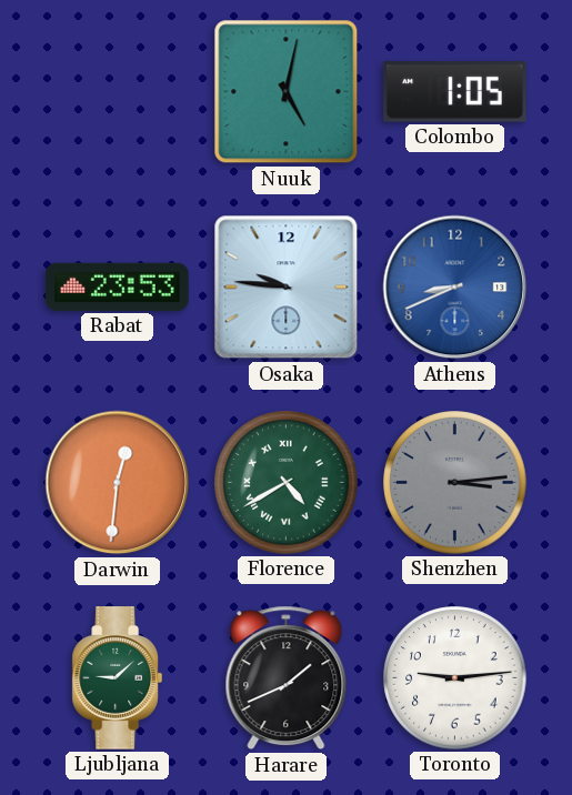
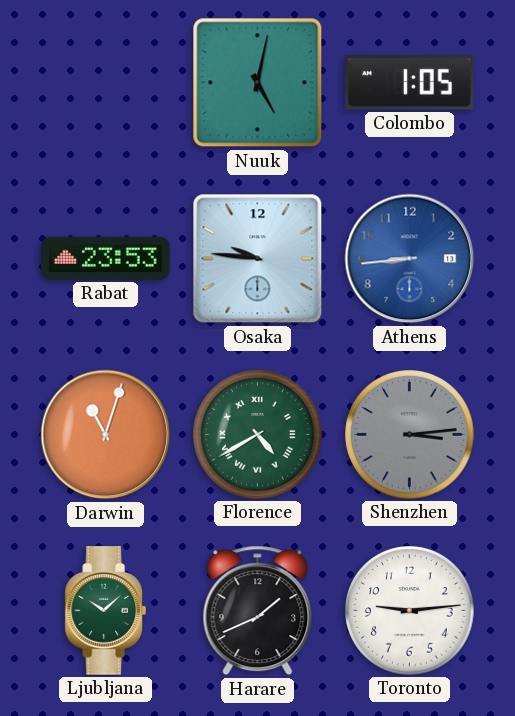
Athens: 8:41 -> 8:44
Darwin: 12:31 -> 11:03
Ljubljana: 9:08 -> 10:08
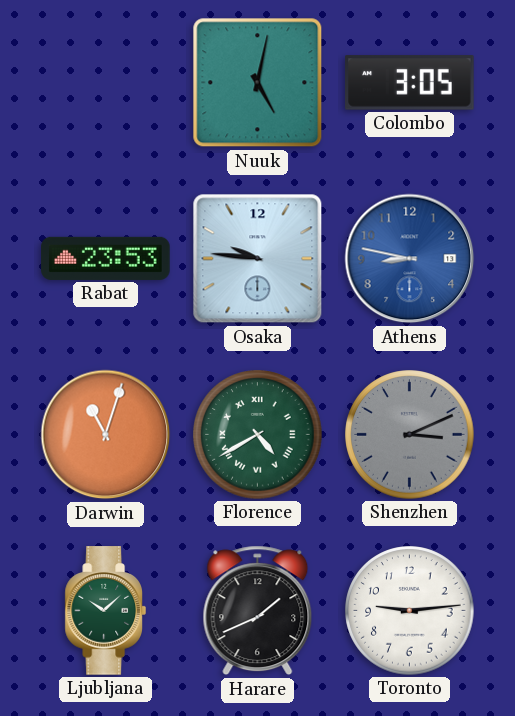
Colombo: 1:05 -> 3:05
Athens: 8:44 -> 8:47
Shenzhen: 3:14 -> 3:11
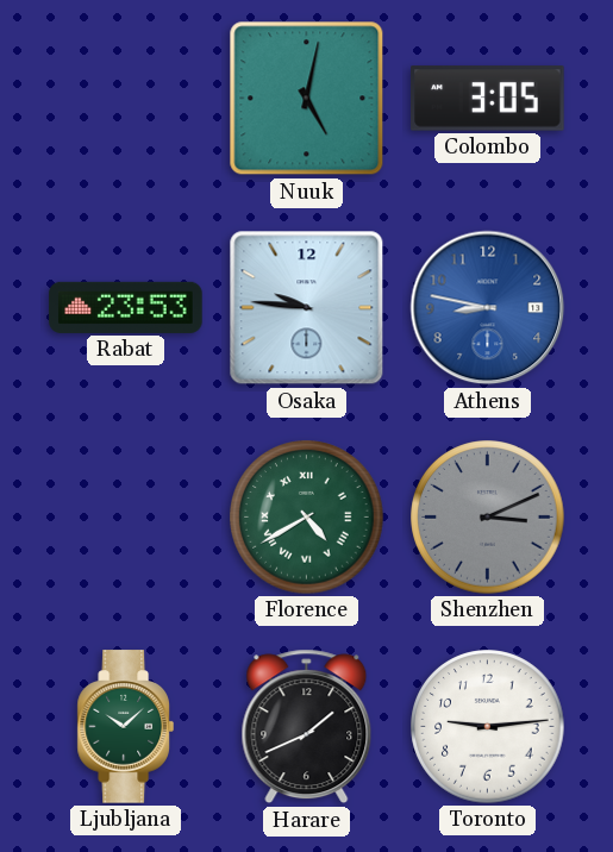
Darwin: 11:03 -> none
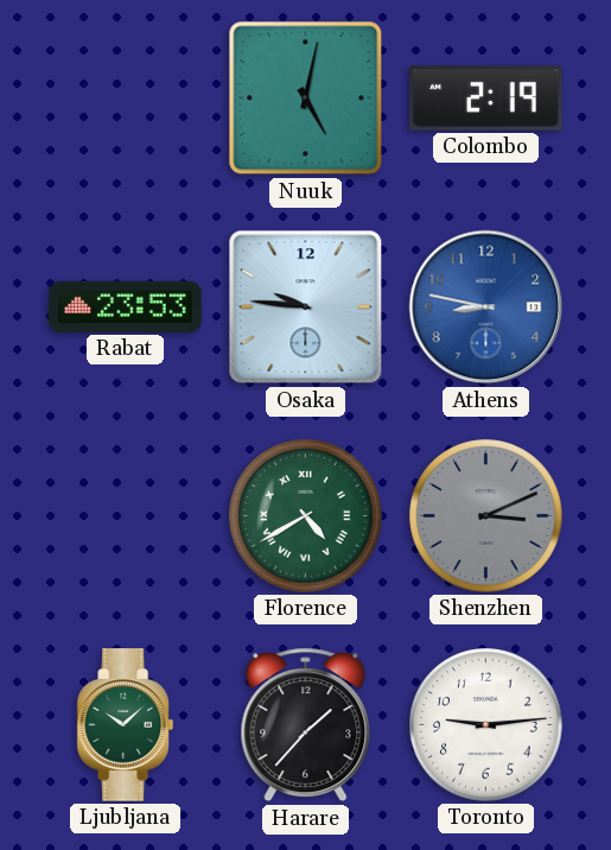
Colombo: 3:05 -> 2:19
Harare: 1:41 -> 1:37
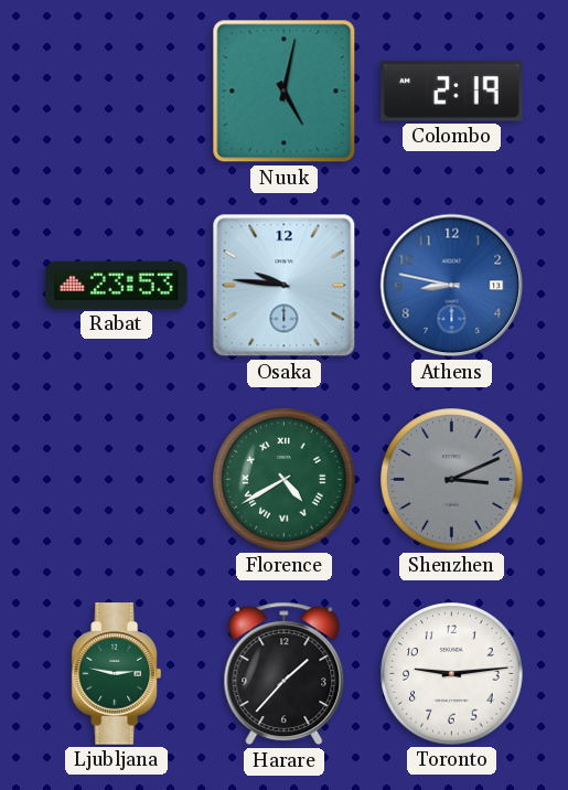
Ljubljana: 10:08 -> 2:47
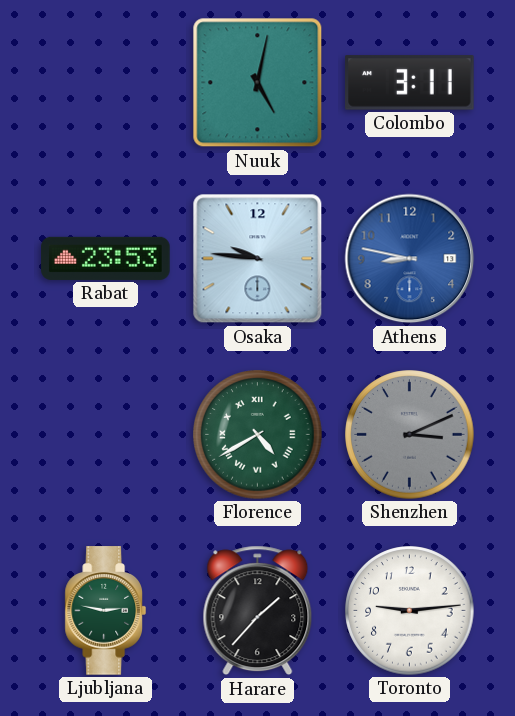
Colombo: 2:19 -> 3:11
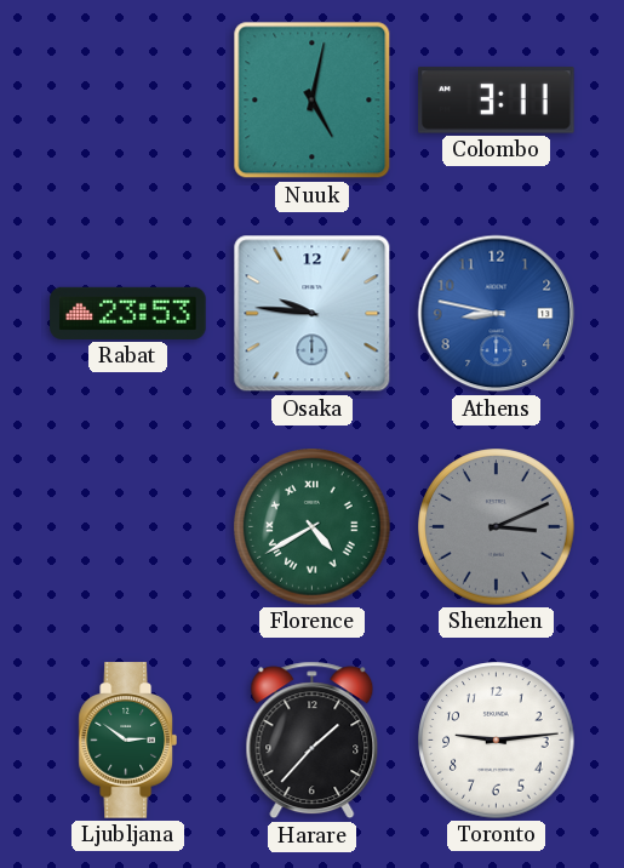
Ljubljana: 2:47 -> 2:51
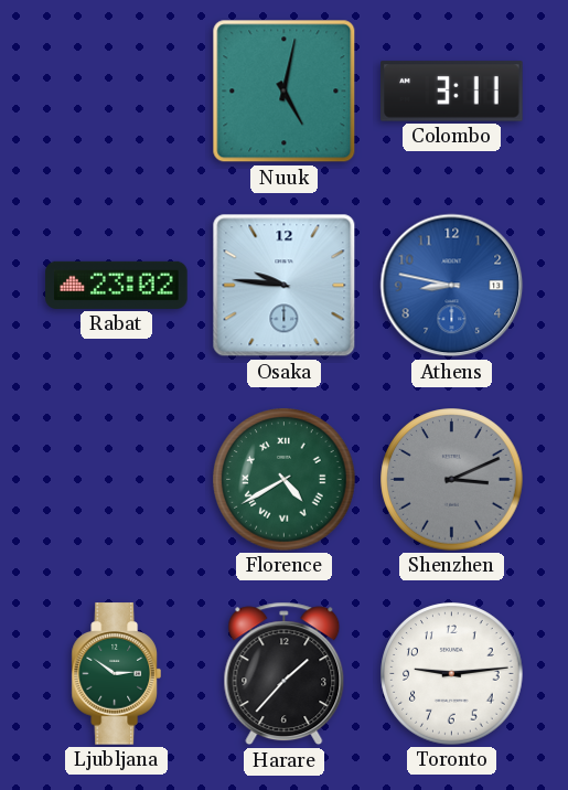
Rabat: 23:53 -> 23:02
